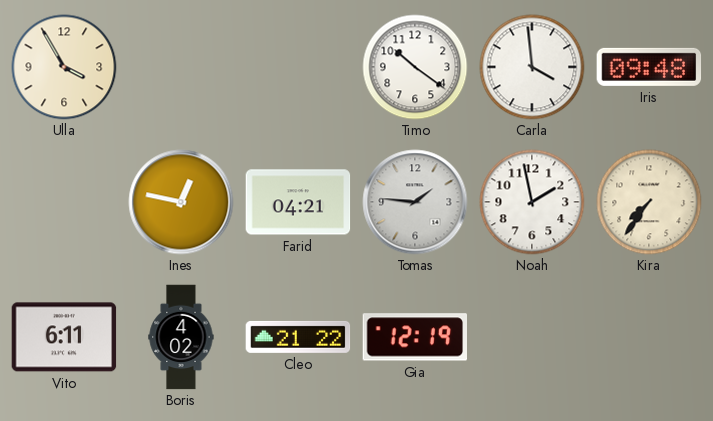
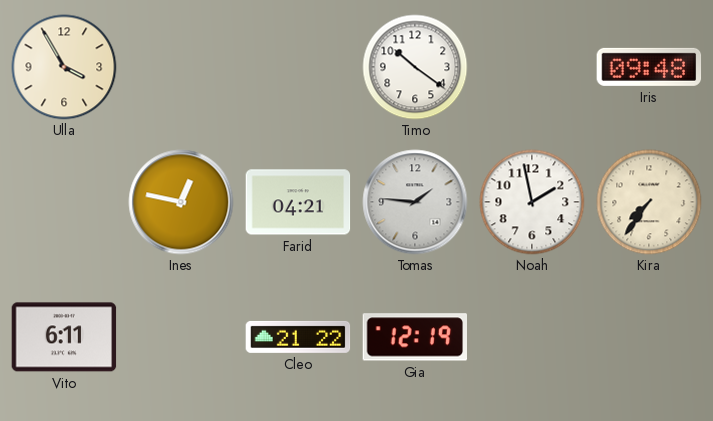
Carla: 3:59 -> none
Boris: 4:02 -> none
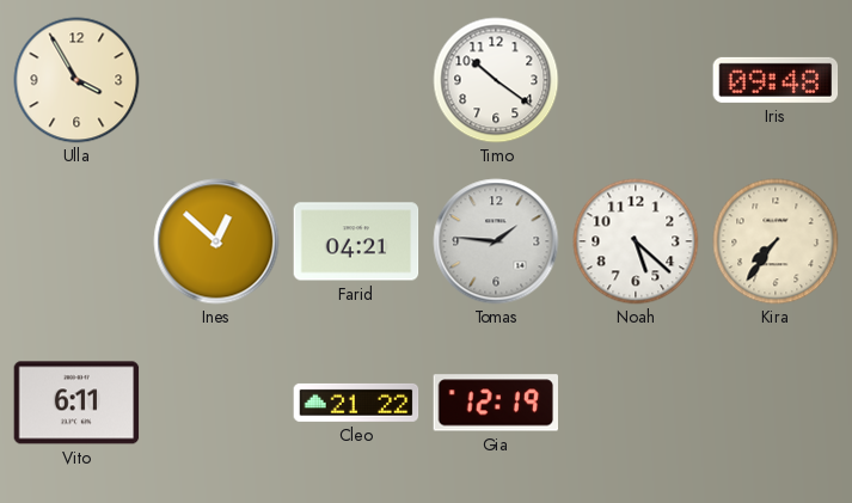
Ines: 12:47 -> 12:52
Noah: 1:58 -> 5:22
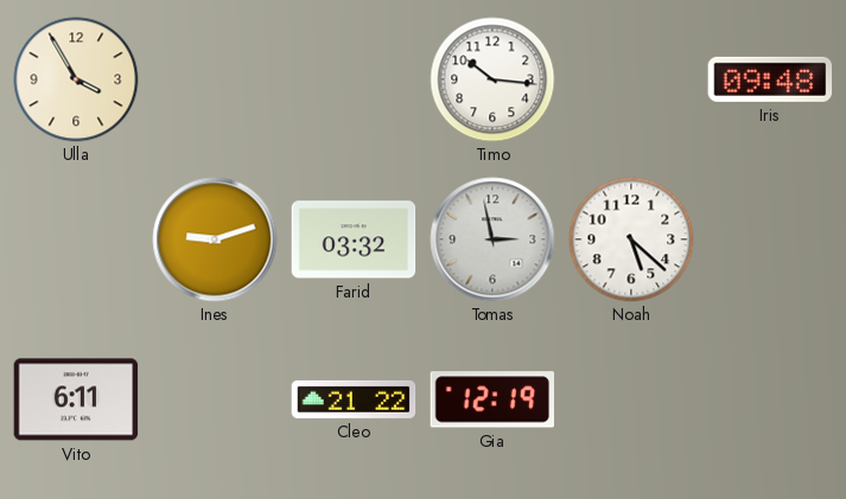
Timo: 10:21 -> 10:16
Ines: 12:52 -> 9:12
Farid: 04:21 -> 03:32
Tomas: 1:46 -> 2:58
Kira: 7:36 -> none
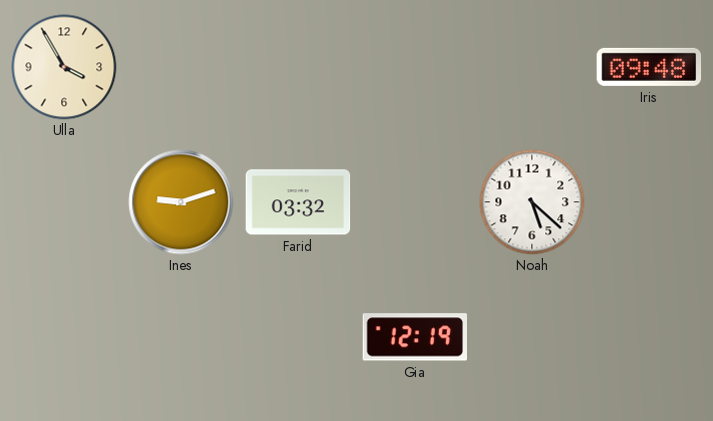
Timo: 10:16 -> none
Tomas: 2:58 -> none
Vito: 6:11 -> none
Cleo: 21:22 -> none
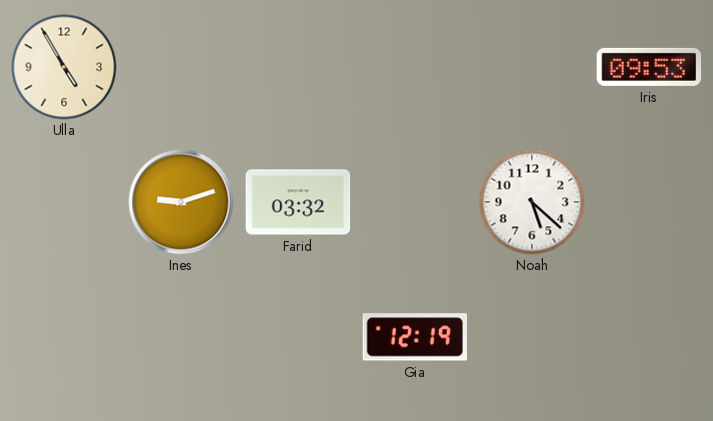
Ulla: 3:55 -> 4:55
Iris: 09:48 -> 09:53
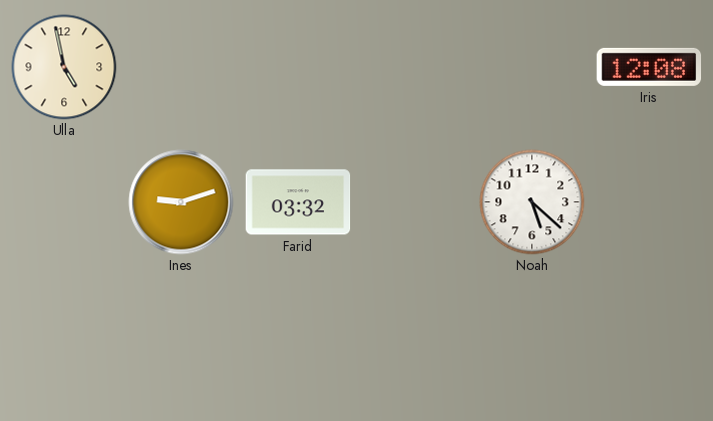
Ulla: 4:55 -> 4:58
Iris: 09:53 -> 12:08
Gia: 12:19 -> none
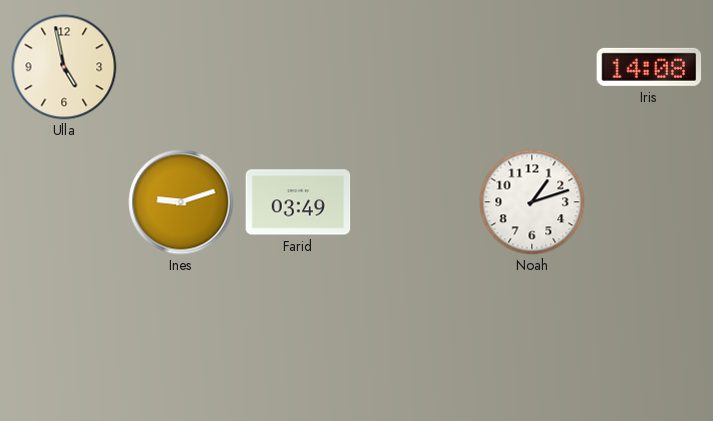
Iris: 12:08 -> 14:08
Farid: 03:32 -> 03:49
Noah: 5:22 -> 1:12
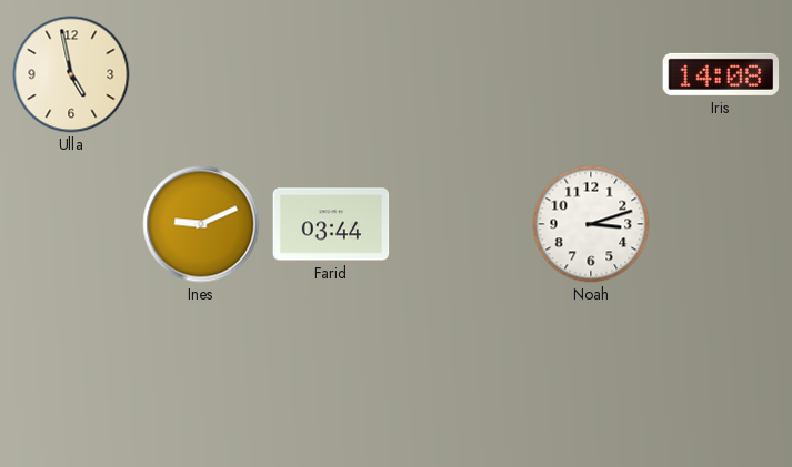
Ines: 9:12 -> 9:11
Farid: 03:49 -> 03:44
Noah: 1:12 -> 3:12
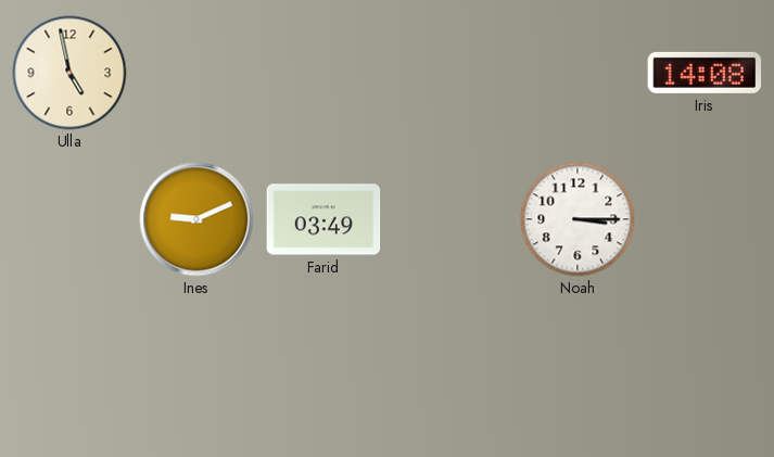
Farid: 03:44 -> 03:49
Noah: 3:12 -> 3:15
